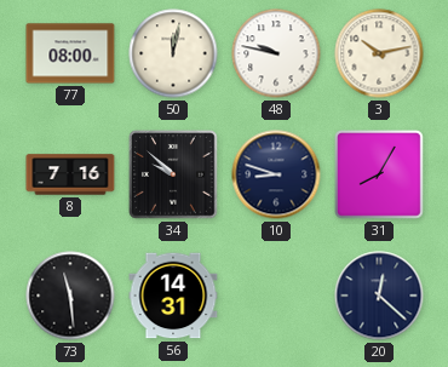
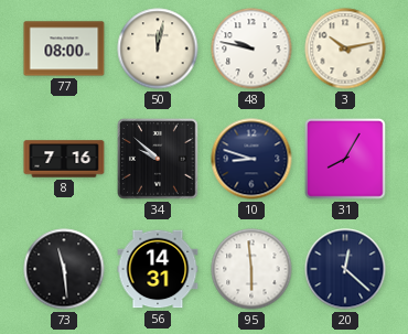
95: none -> 5:59
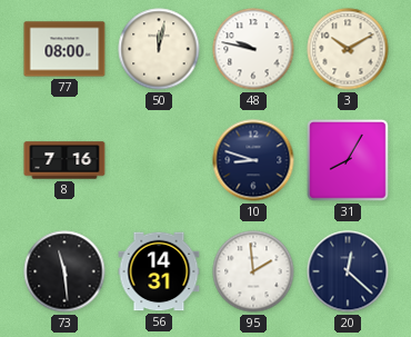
3: 10:13 -> 10:10
34: 9:52 -> none
95: 5:59 -> 1:59
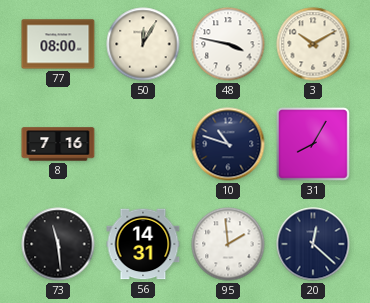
50: 12:02 -> 12:05
48: 9:47 -> 3:47
10: 8:48 -> 10:48
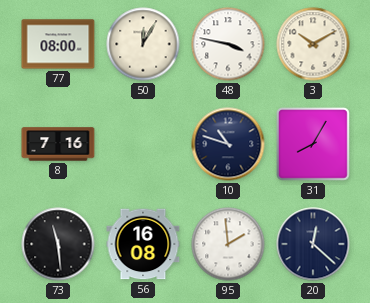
56: 14:31 -> 16:08
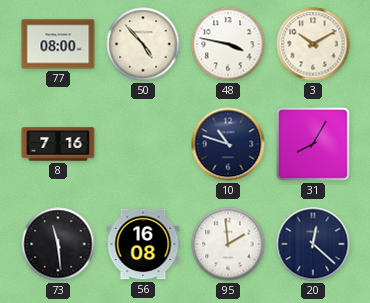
50: 12:05 -> 4:53
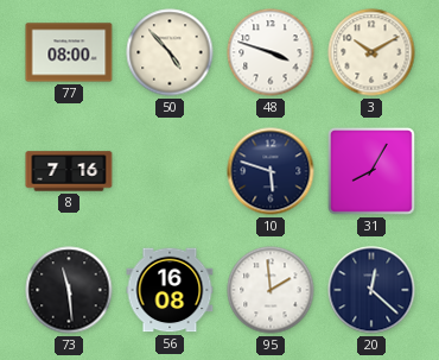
48: 3:47 -> 3:48
10: 10:48 -> 5:48
